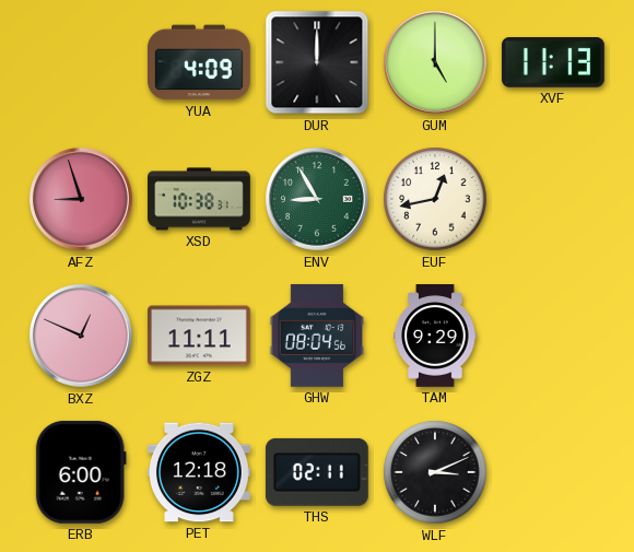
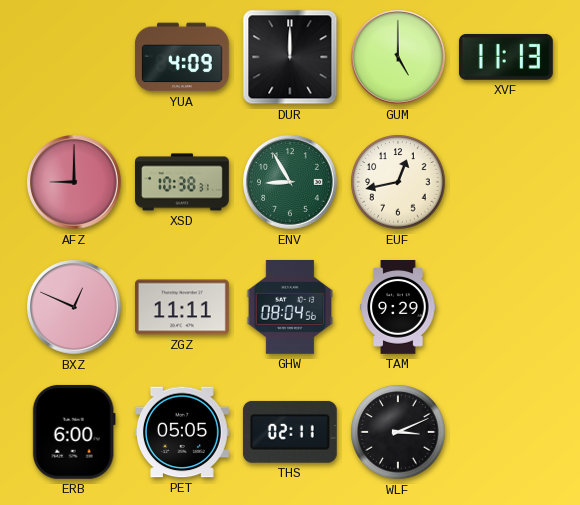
AFZ: 8:57 -> 9:00
PET: 12:18 -> 05:05
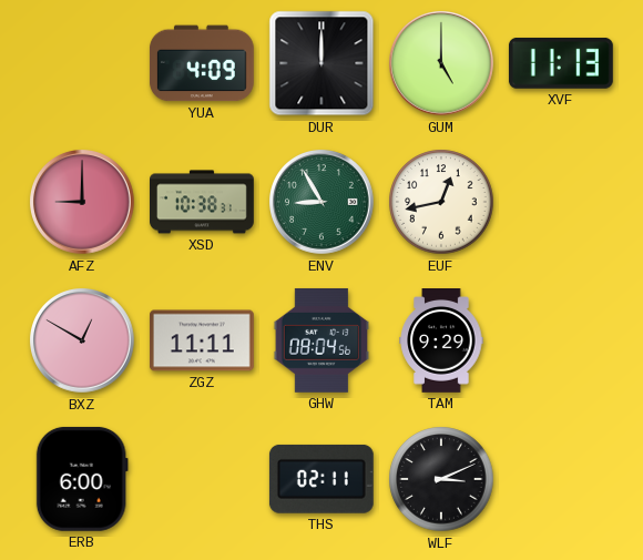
BXZ: 12:49 -> 12:50
PET: 05:05 -> none
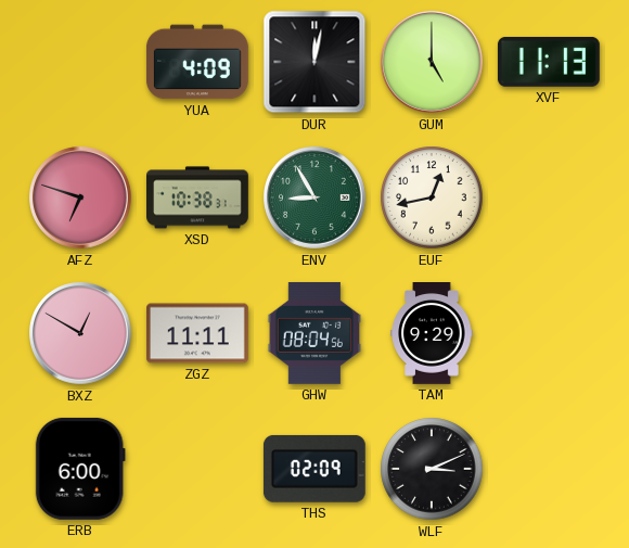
DUR: 12:00 -> 12:02
AFZ: 9:00 -> 6:48
THS: 02:11 -> 02:09
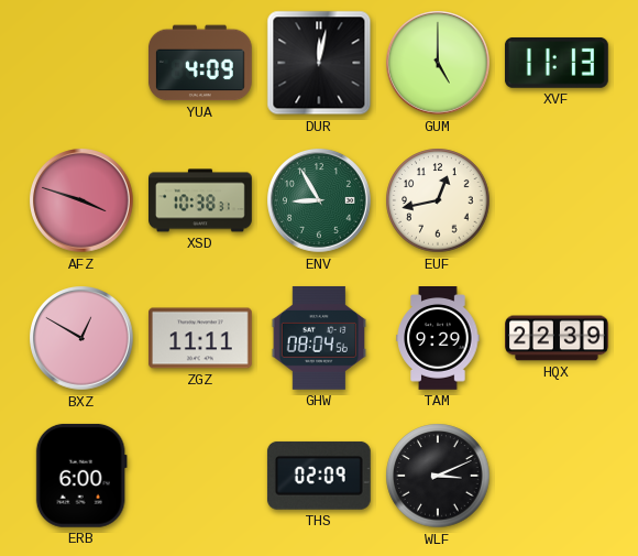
AFZ: 6:48 -> 3:48
HQX: none -> 22:39
